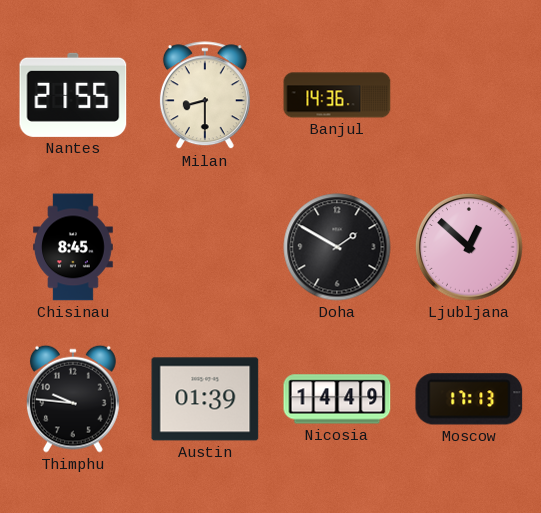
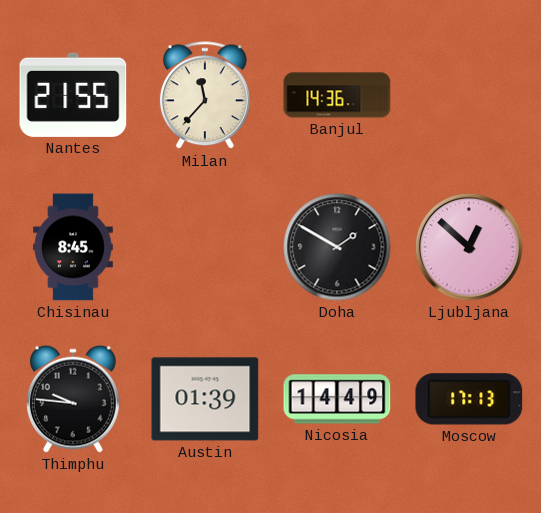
Milan: 8:30 -> 11:37
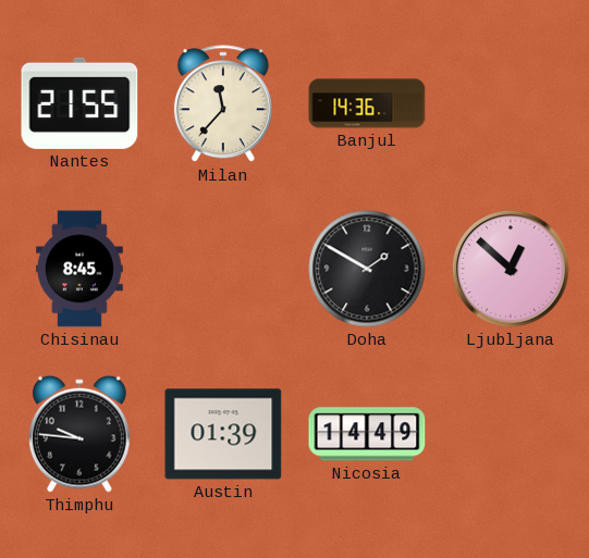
Moscow: 17:13 -> none
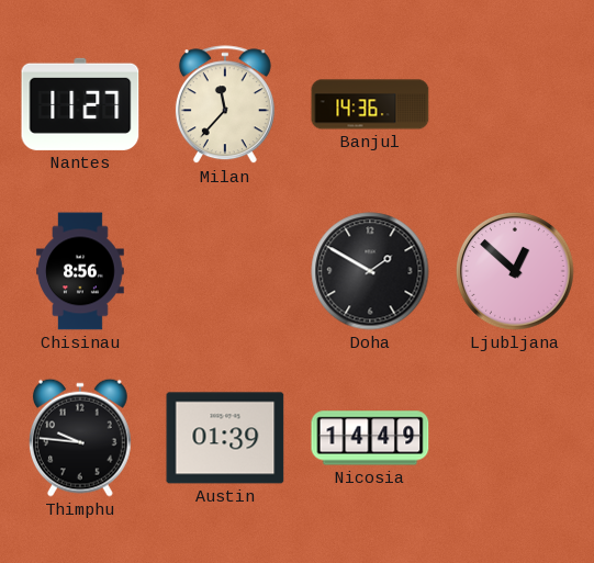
Nantes: 21:55 -> 11:27
Chisinau: 8:45 -> 8:56
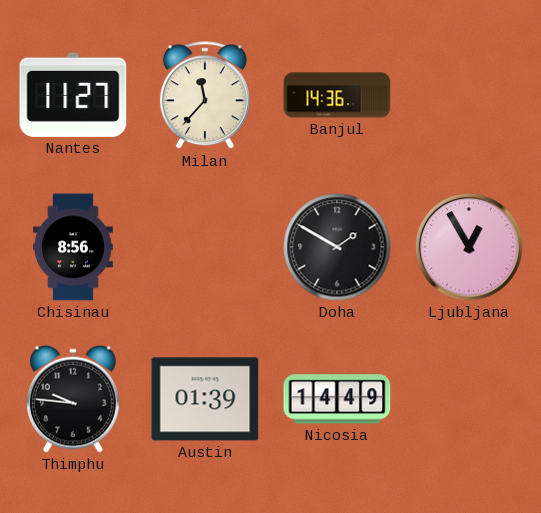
Ljubljana: 12:52 -> 12:55
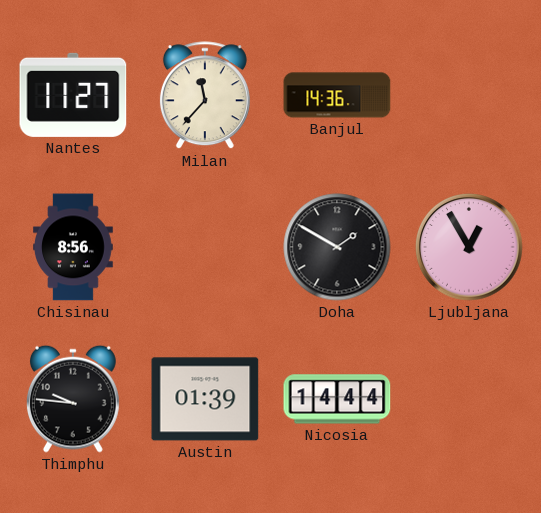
Nicosia: 14:49 -> 14:44
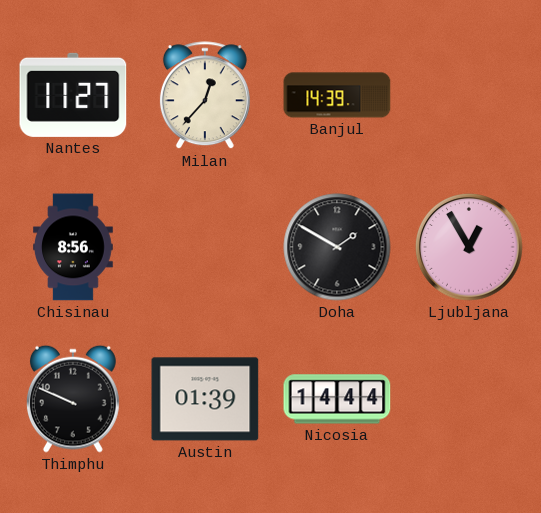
Milan: 11:37 -> 12:37
Banjul: 14:36 -> 14:39
Thimphu: 9:46 -> 9:49
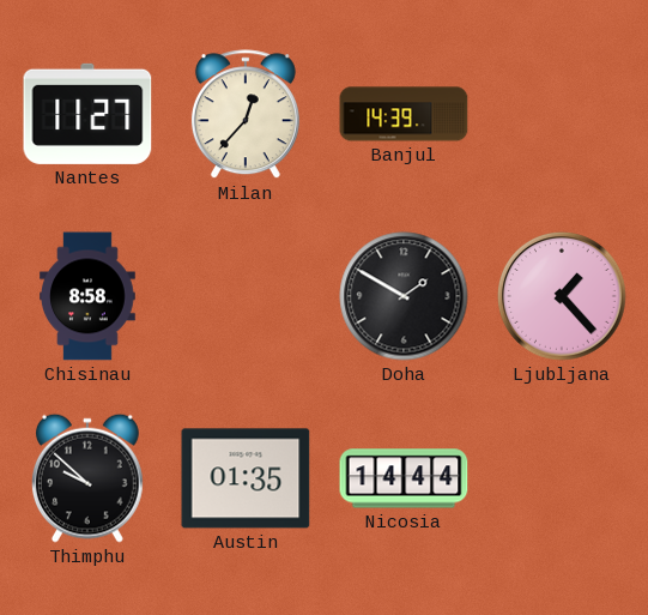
Chisinau: 8:56 -> 8:58
Ljubljana: 12:55 -> 1:23
Thimphu: 9:49 -> 9:52
Austin: 01:39 -> 01:35
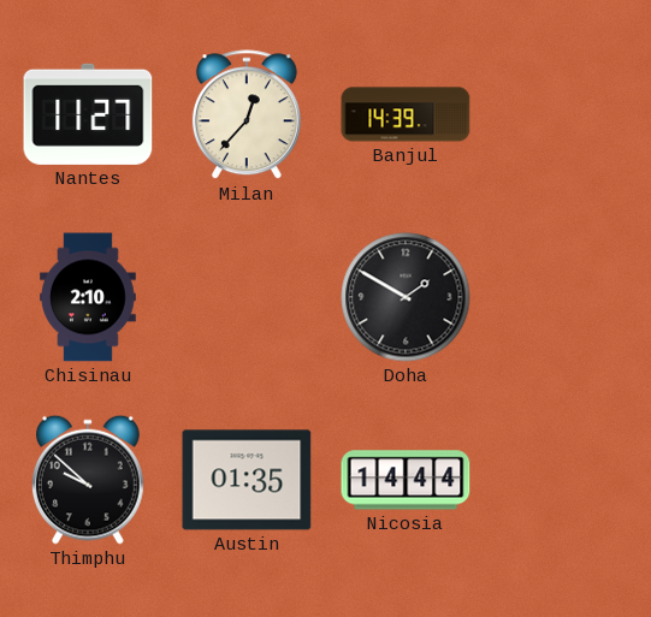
Chisinau: 8:58 -> 2:10
Ljubljana: 1:23 -> none
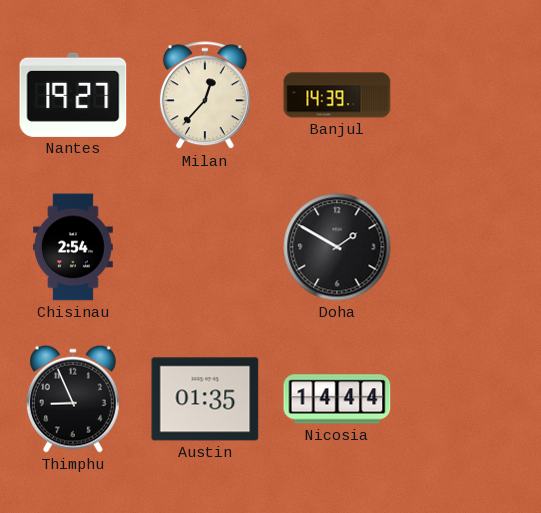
Nantes: 11:27 -> 19:27
Chisinau: 2:10 -> 2:54
Thimphu: 9:52 -> 8:56
